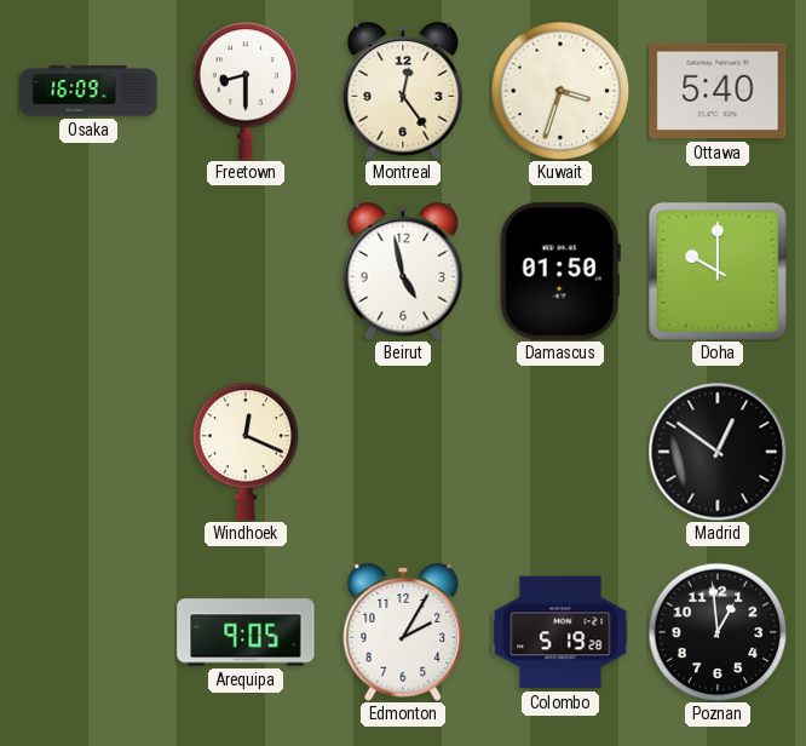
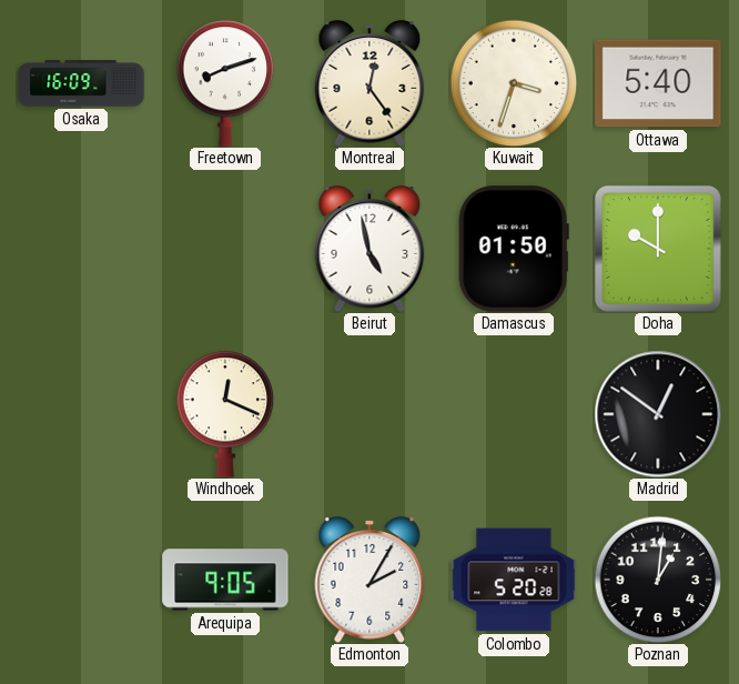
Freetown: 8:30 -> 8:12
Colombo: 5:19 -> 5:20
Poznan: 12:59 -> 1:01
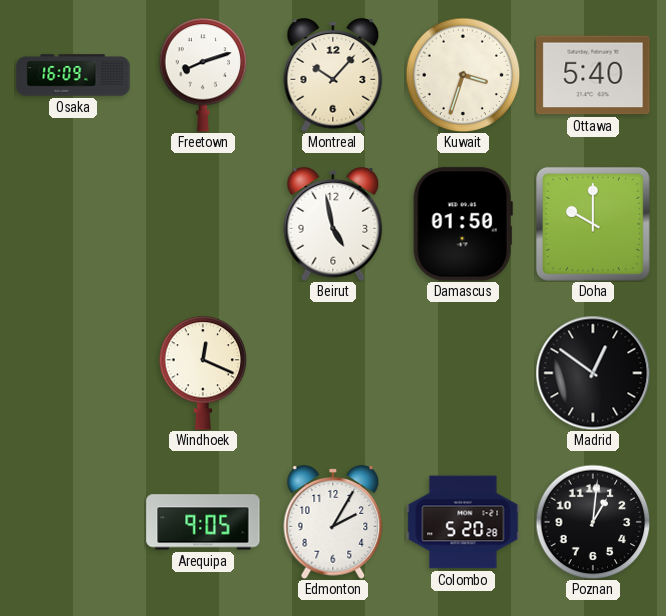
Montreal: 12:24 -> 10:07
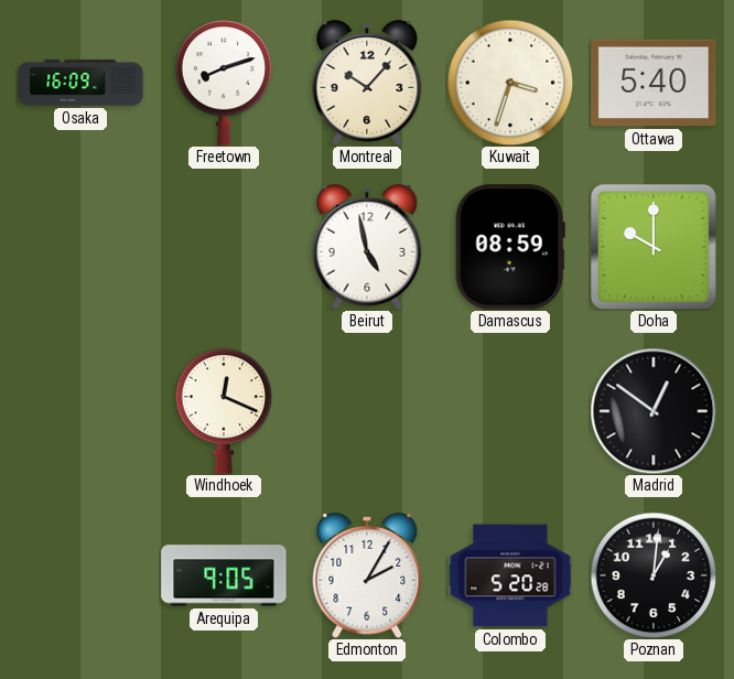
Damascus: 01:50 -> 08:59
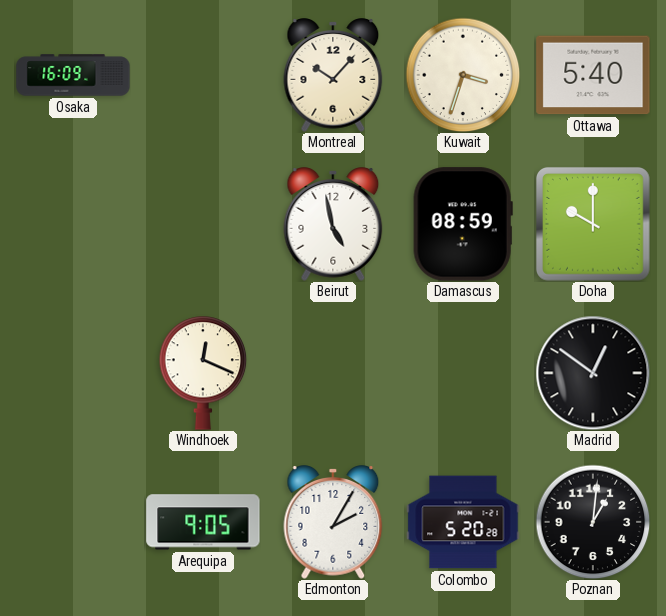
Freetown: 8:12 -> none
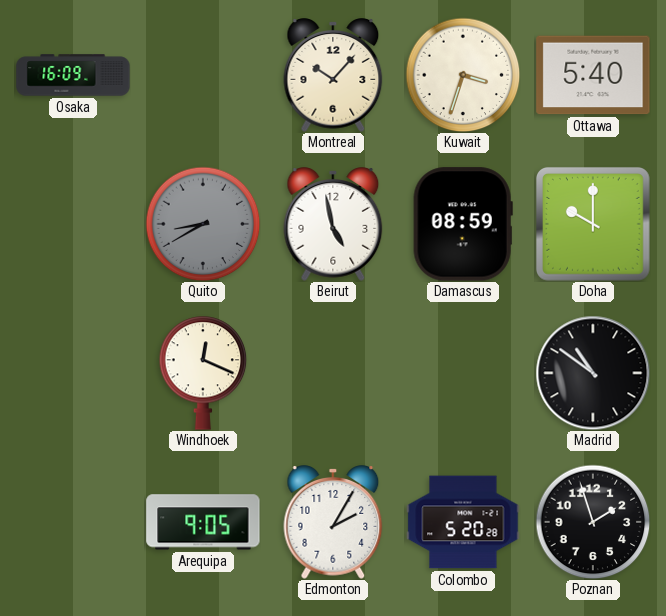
Quito: none -> 8:40
Madrid: 12:51 -> 10:51
Poznan: 1:01 -> 1:57
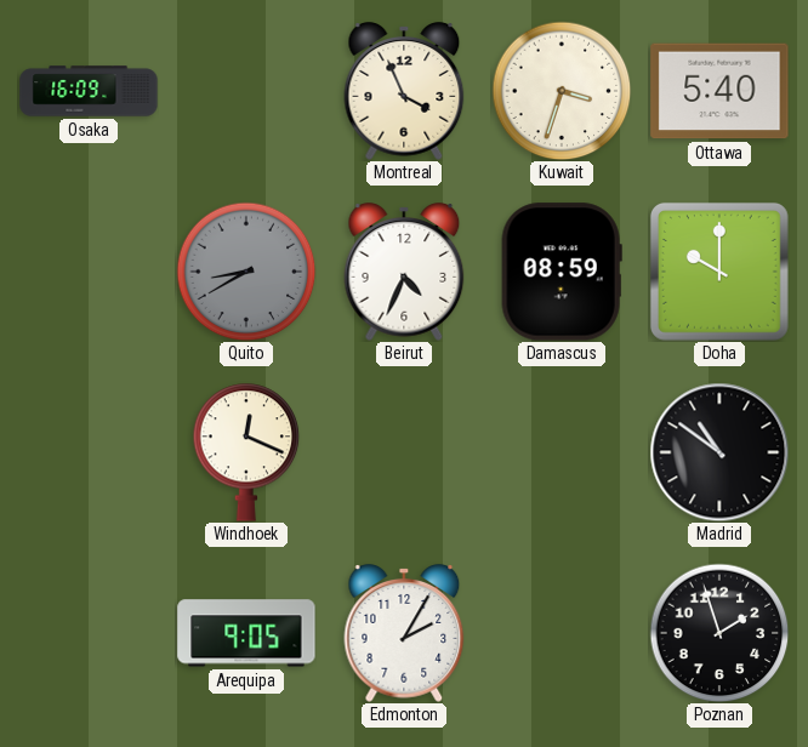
Montreal: 10:07 -> 3:56
Beirut: 4:58 -> 4:34
Colombo: 5:20 -> none
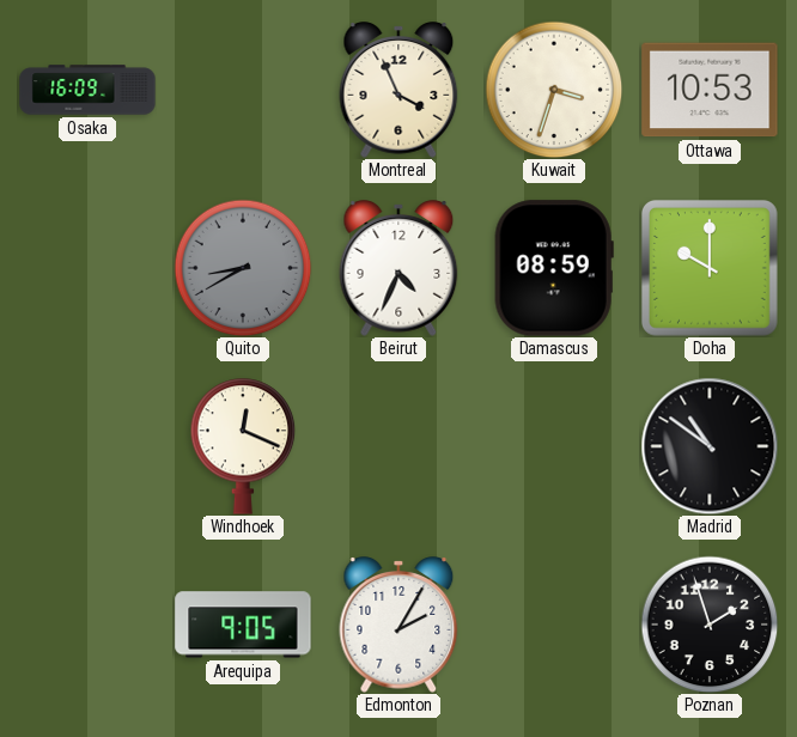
Ottawa: 5:40 -> 10:53
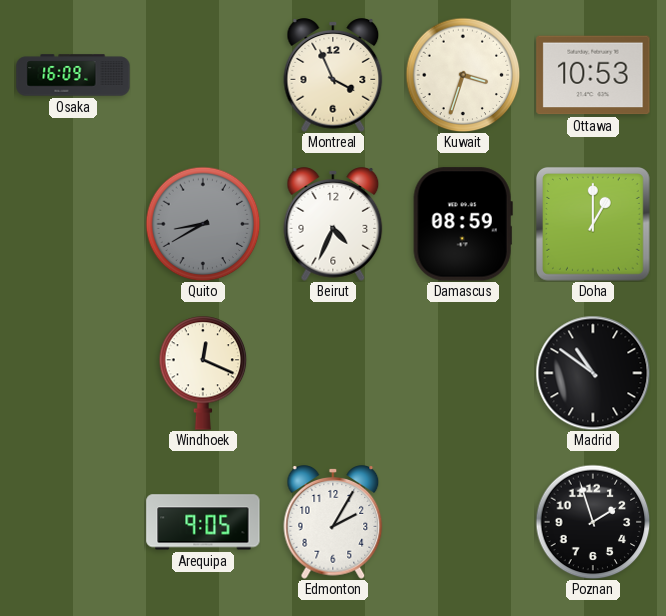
Doha: 10:00 -> 1:00
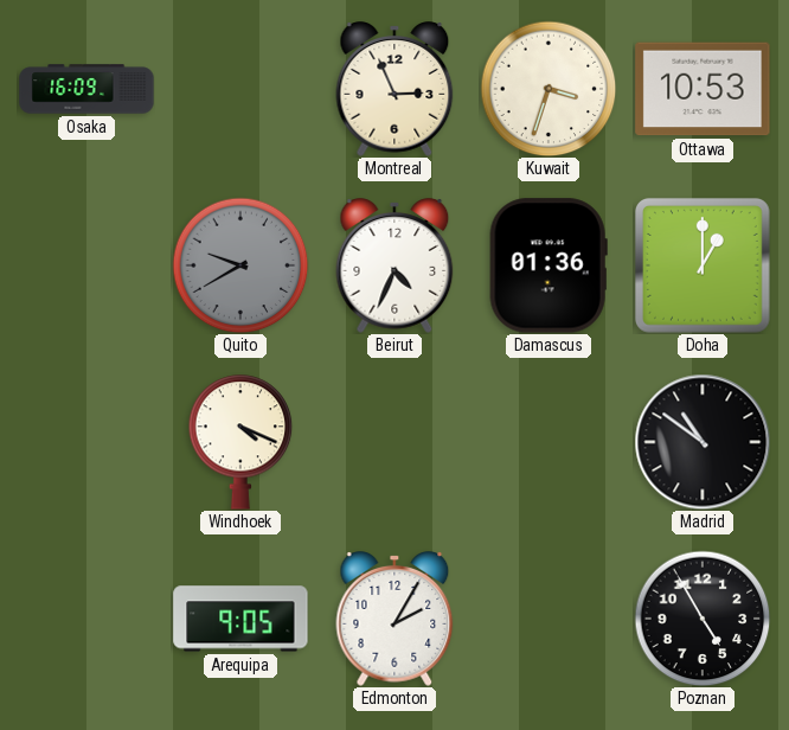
Montreal: 3:56 -> 2:56
Quito: 8:40 -> 9:40
Damascus: 08:59 -> 01:36
Windhoek: 12:19 -> 4:19
Poznan: 1:57 -> 4:55
